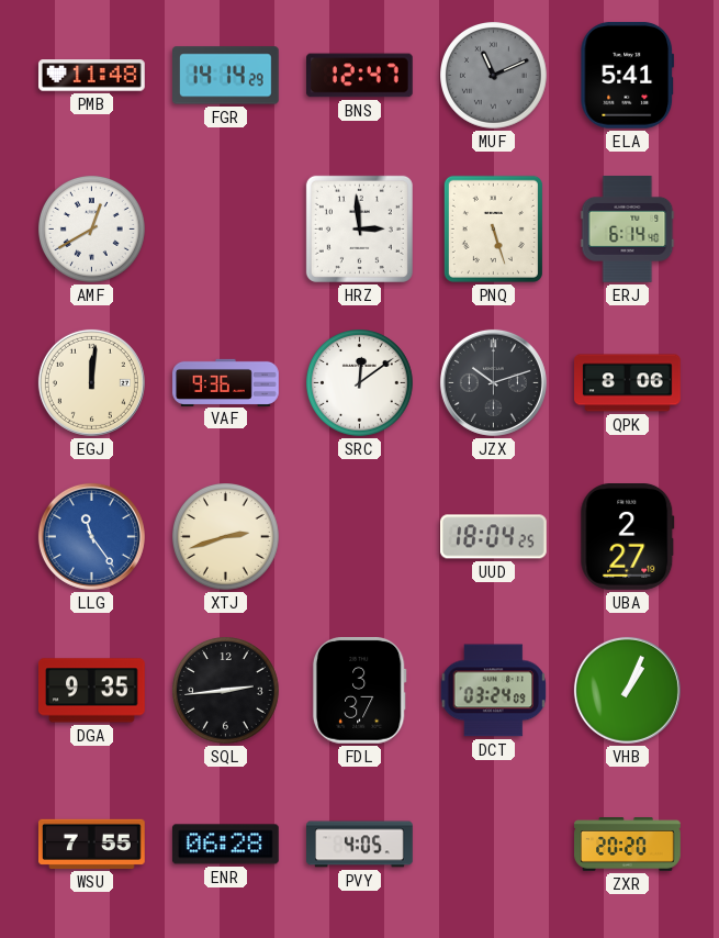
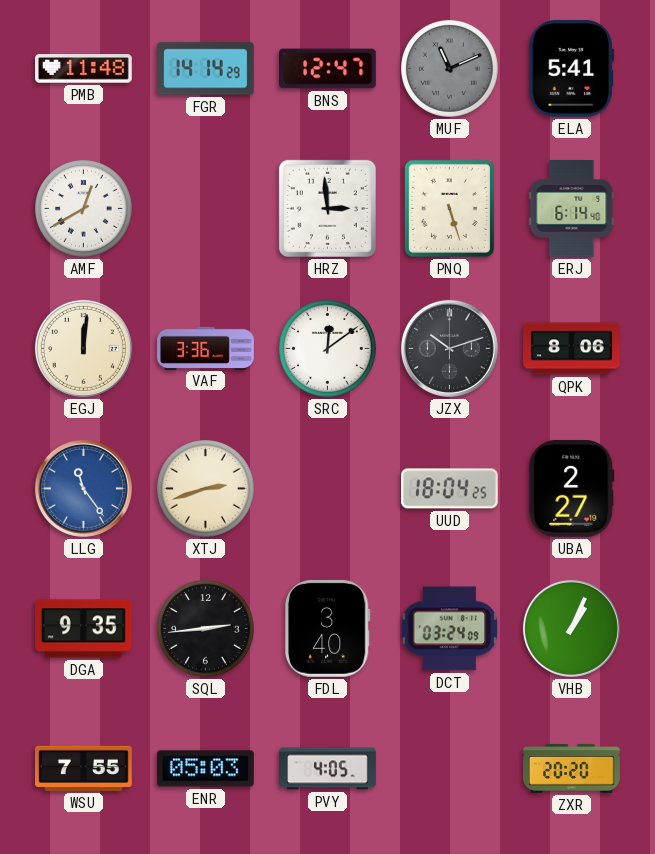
VAF: 9:36 -> 3:36
FDL: 3:37 -> 3:40
ENR: 06:28 -> 05:03
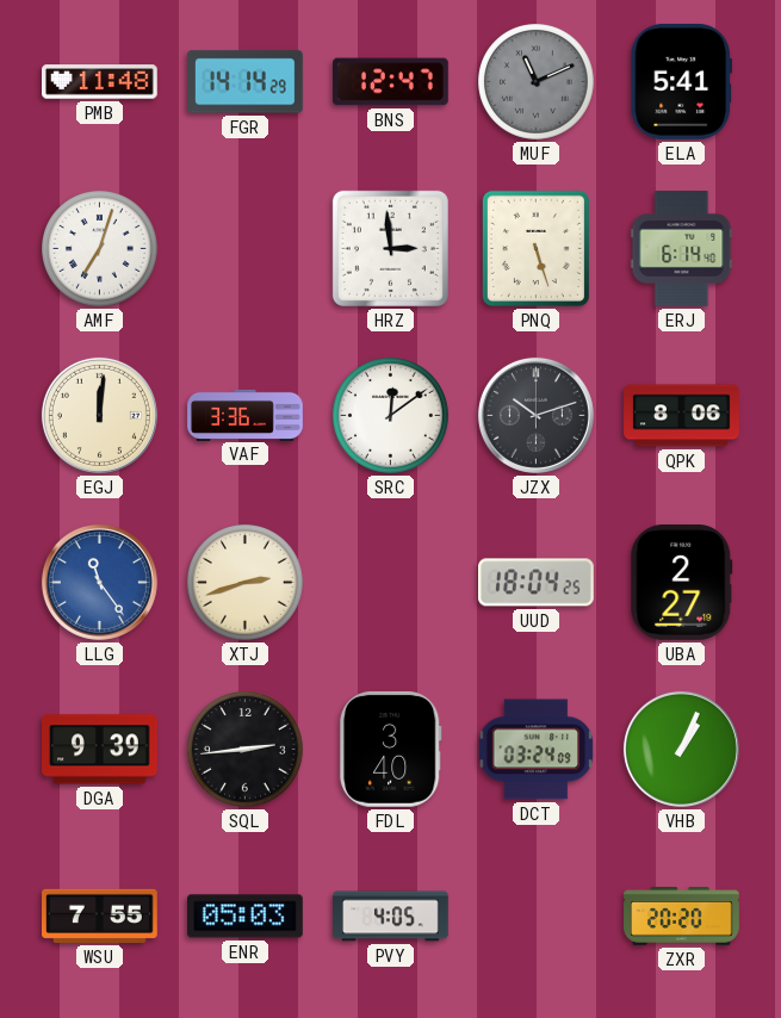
AMF: 12:40 -> 7:03
DGA: 9:35 -> 9:39
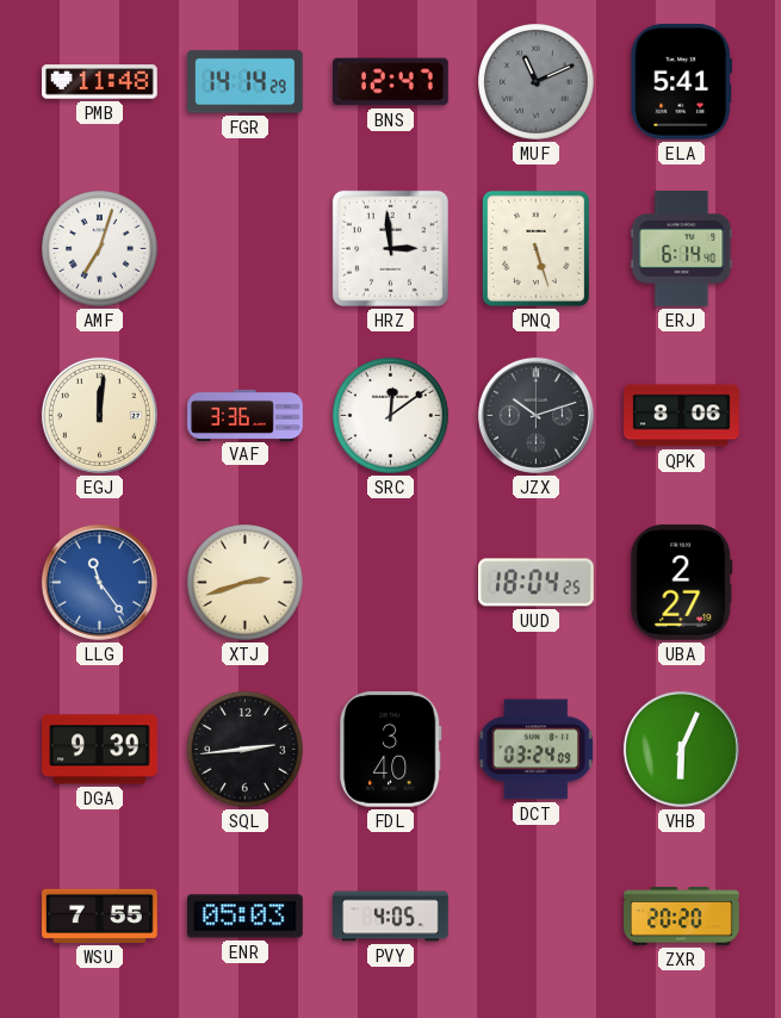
VHB: 1:04 -> 6:04
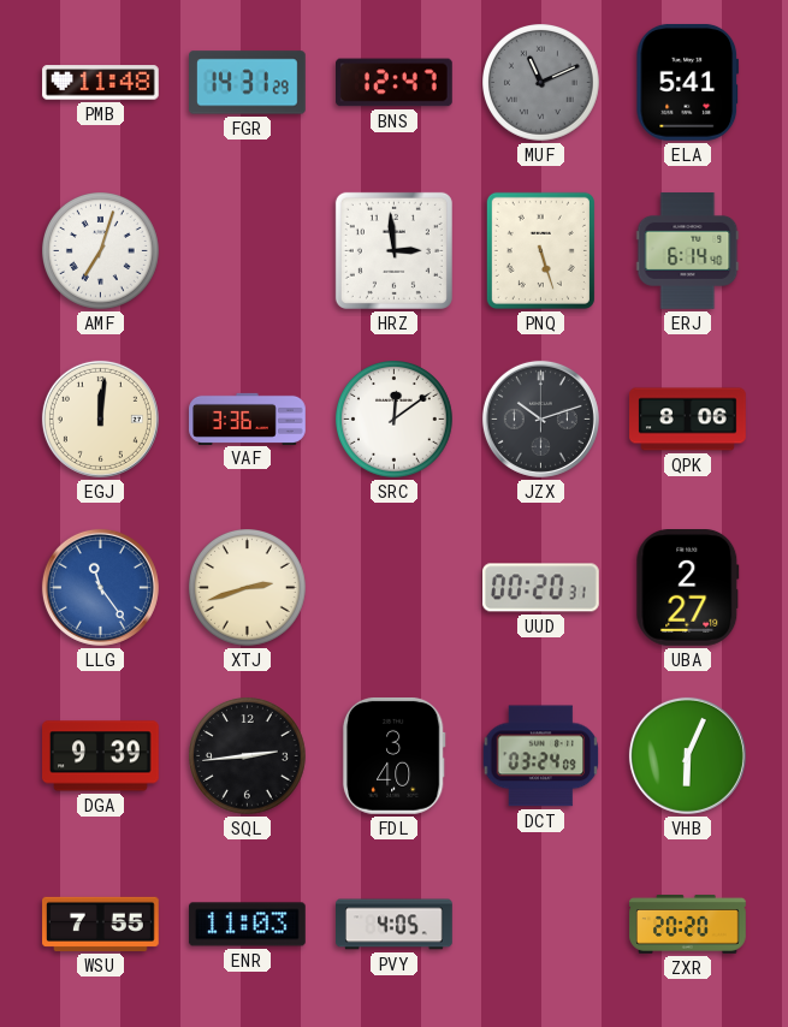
FGR: 14:14 -> 14:31
UUD: 18:04 -> 00:20
ENR: 05:03 -> 11:03
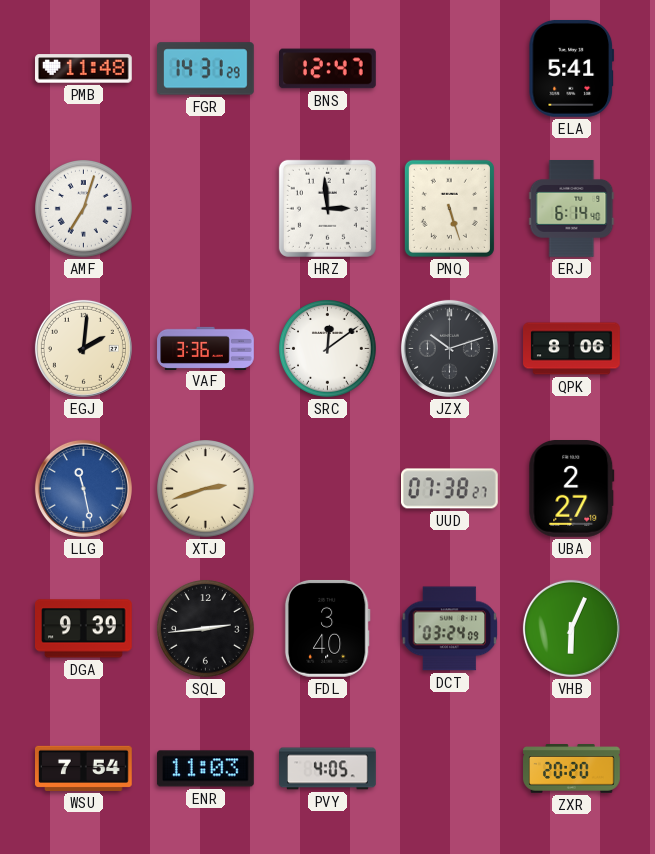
MUF: 11:11 -> none
EGJ: 12:01 -> 2:01
LLG: 11:24 -> 11:28
UUD: 00:20 -> 07:38
WSU: 7:55 -> 7:54
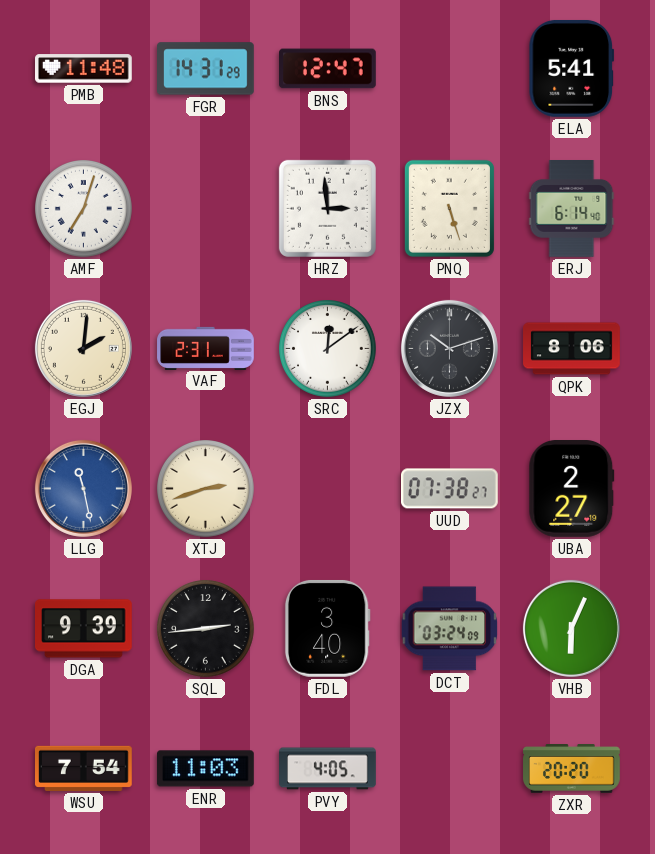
VAF: 3:36 -> 2:31
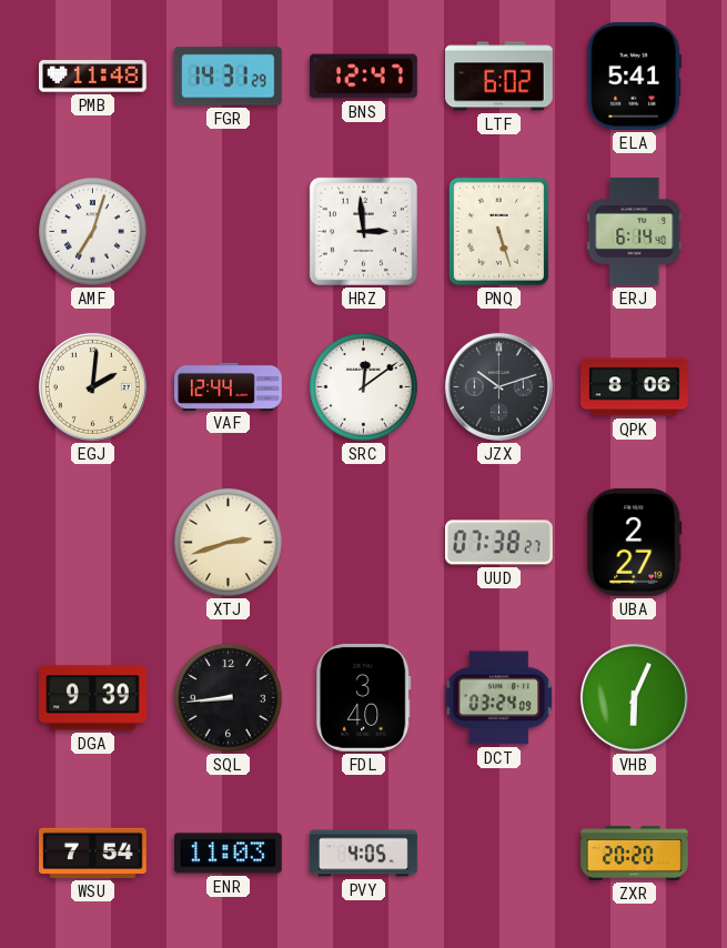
LTF: none -> 6:02
VAF: 2:31 -> 12:44
LLG: 11:28 -> none
SQL: 2:44 -> 8:44
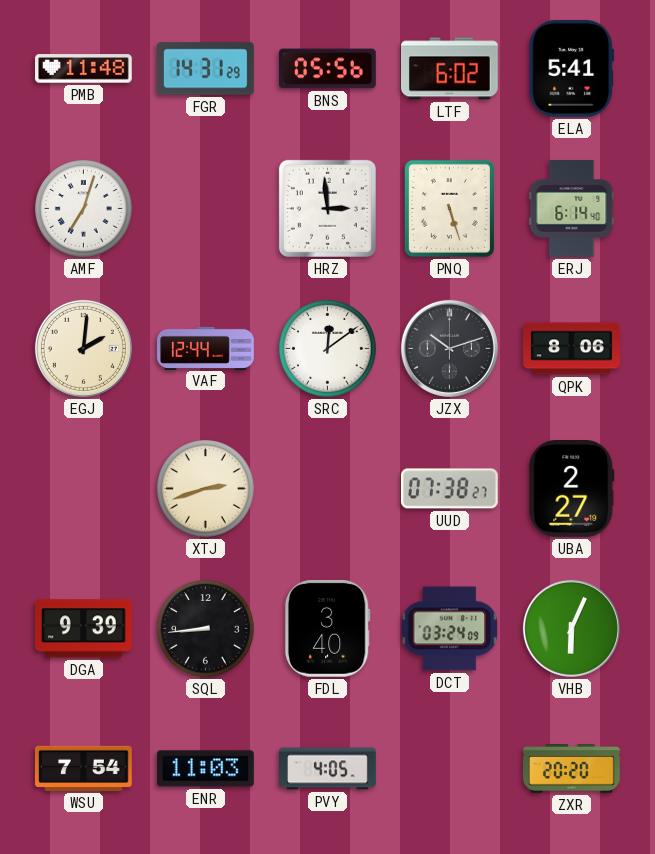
BNS: 12:47 -> 05:56
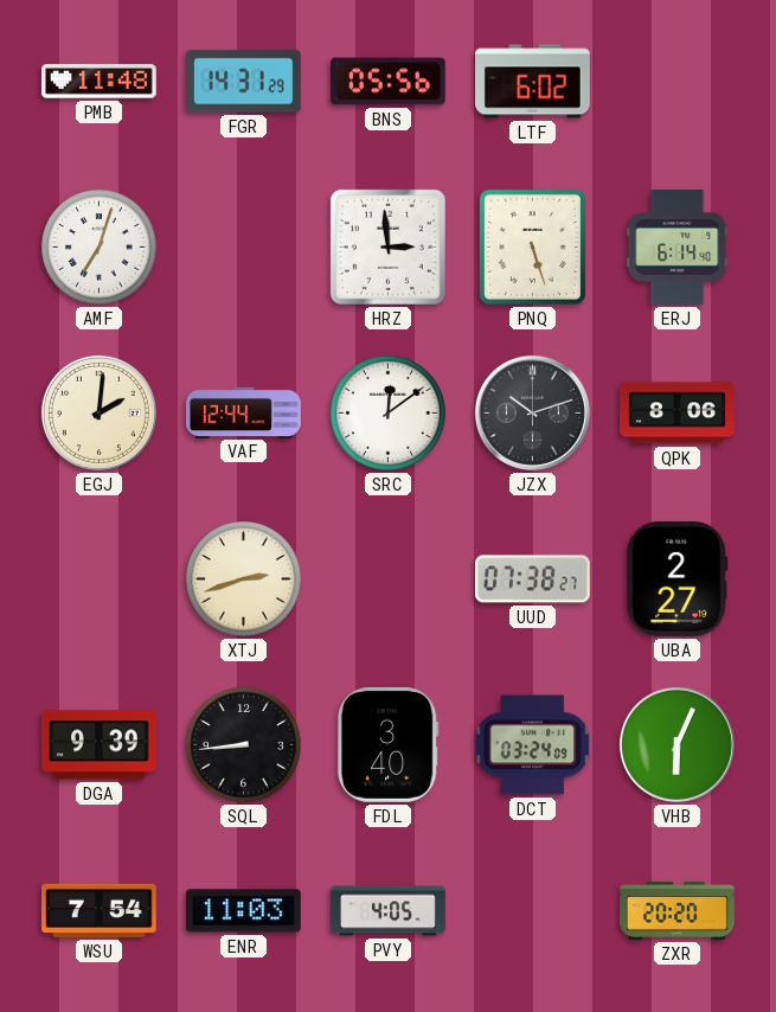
ELA: 5:41 -> none
